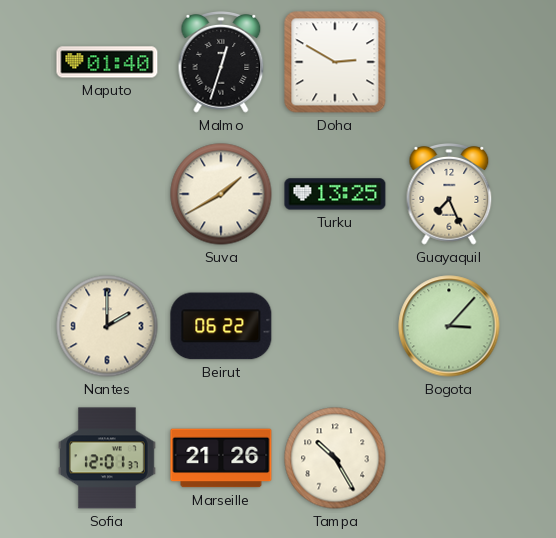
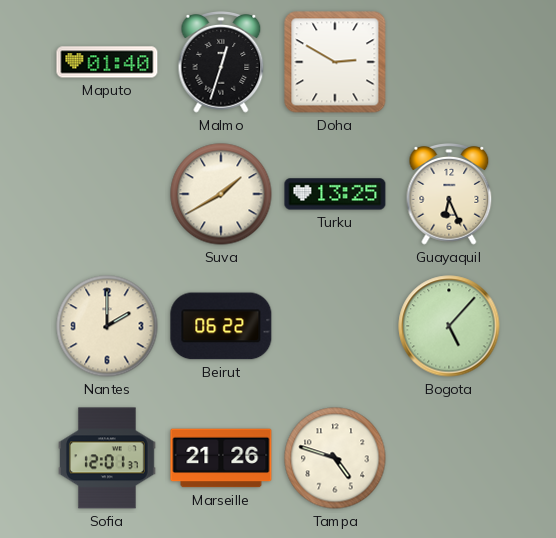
Guayaquil: 7:26 -> 6:26
Bogota: 3:07 -> 5:07
Tampa: 10:25 -> 4:48
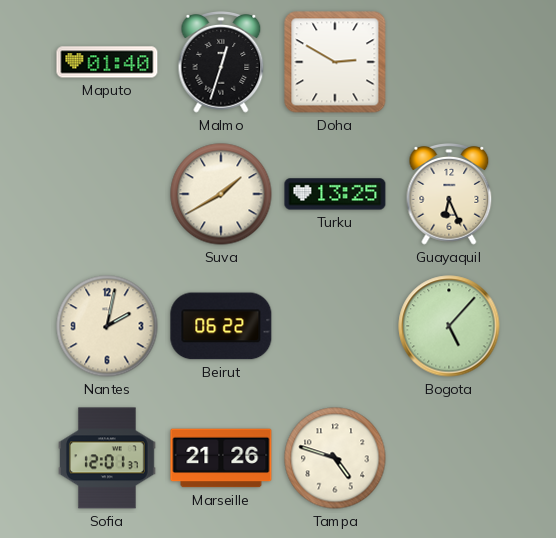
Nantes: 2:00 -> 2:02
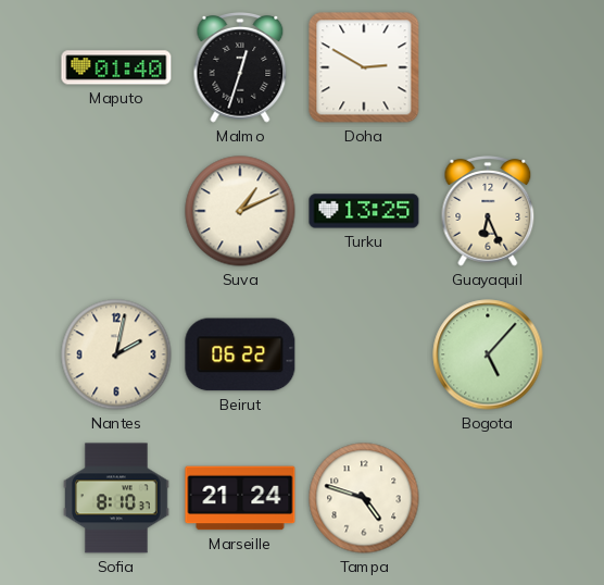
Suva: 1:40 -> 1:11
Sofia: 12:01 -> 8:10
Marseille: 21:26 -> 21:24
